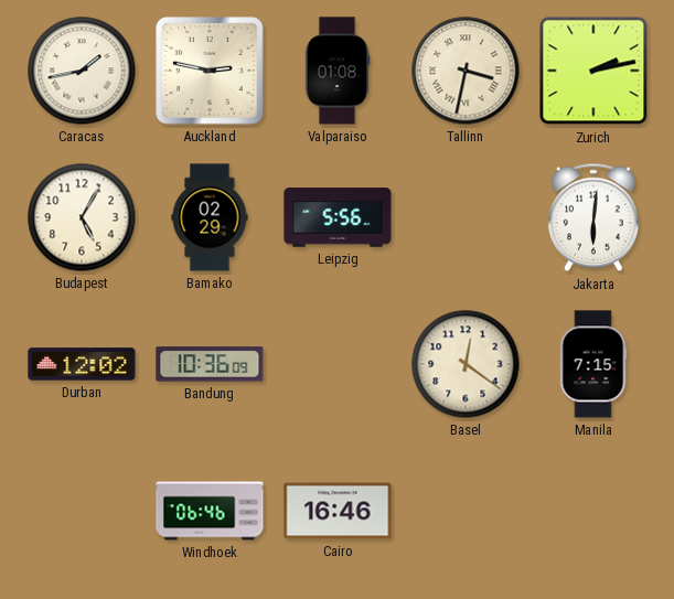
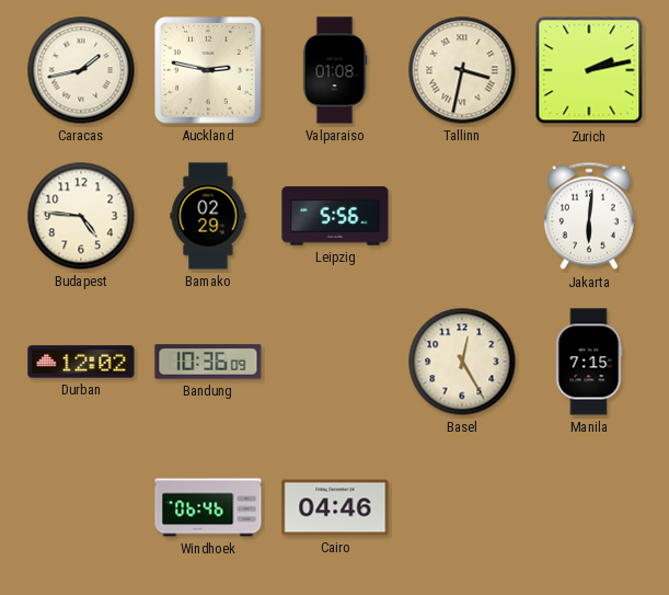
Budapest: 5:05 -> 4:46
Basel: 12:21 -> 12:25
Cairo: 16:46 -> 04:46
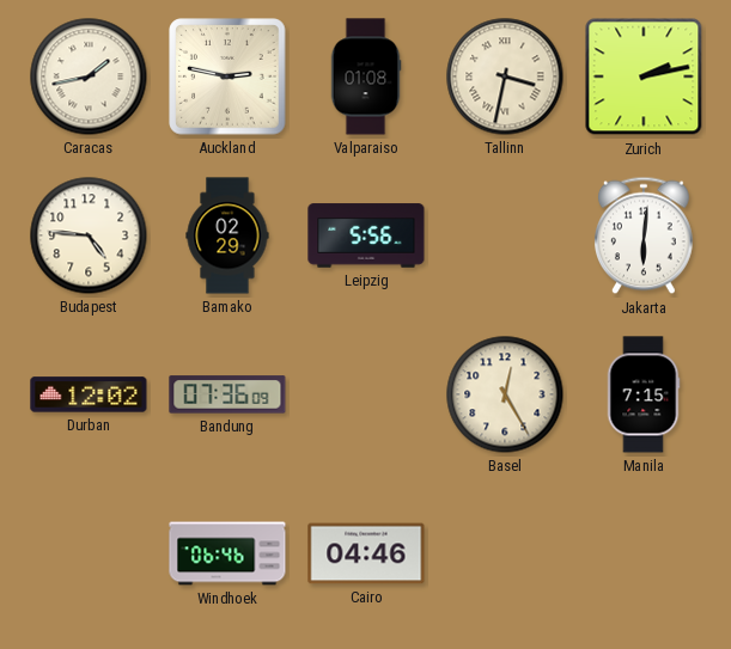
Bandung: 10:36 -> 07:36
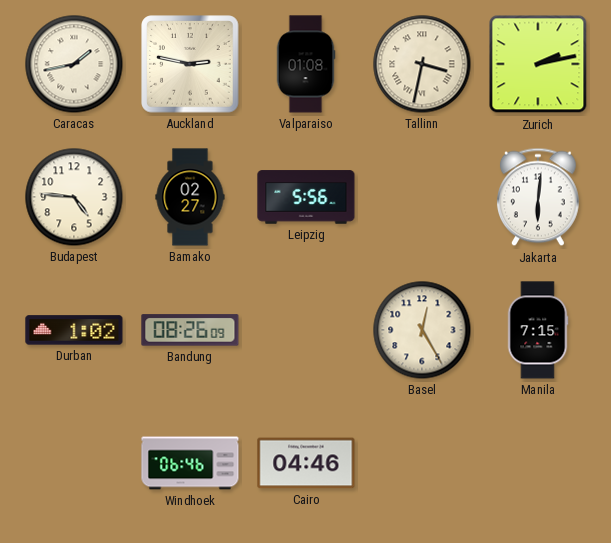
Bamako: 02:29 -> 02:27
Durban: 12:02 -> 1:02
Bandung: 07:36 -> 08:26
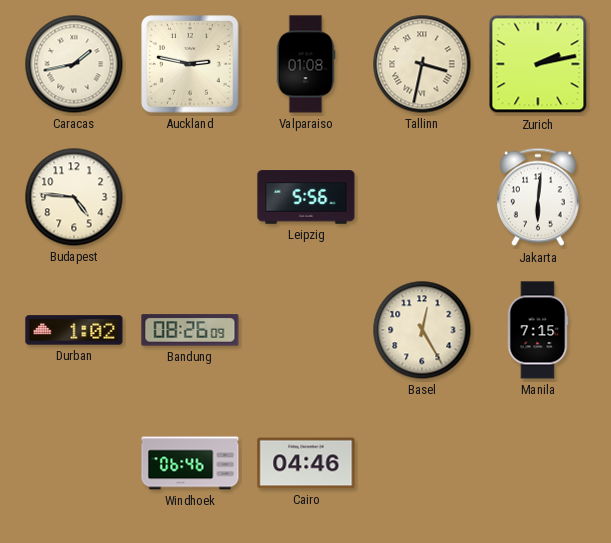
Bamako: 02:27 -> none
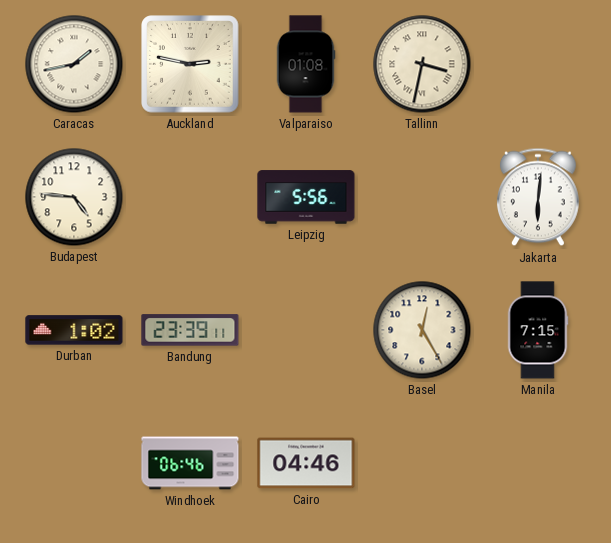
Zurich: 2:13 -> none
Bandung: 08:26 -> 23:39
